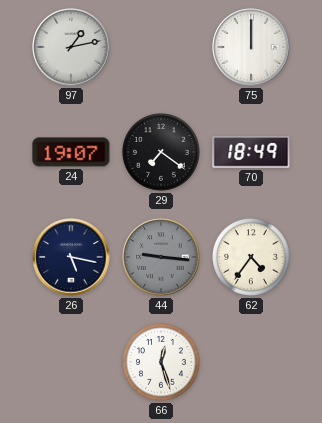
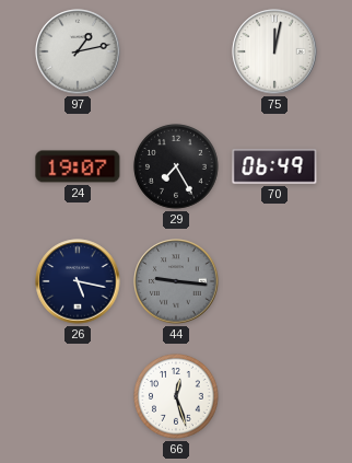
75: 12:00 -> 12:02
29: 7:21 -> 7:25
70: 18:49 -> 06:49
62: 4:36 -> none
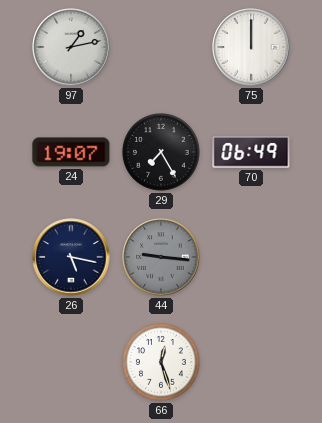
75: 12:02 -> 12:00
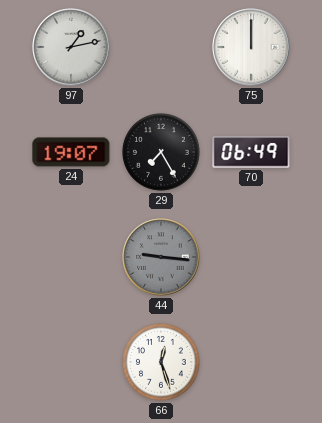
26: 5:17 -> none
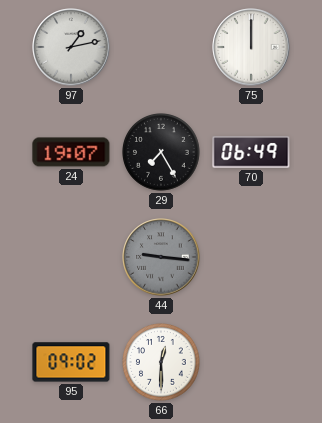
95: none -> 09:02
66: 12:27 -> 12:30
